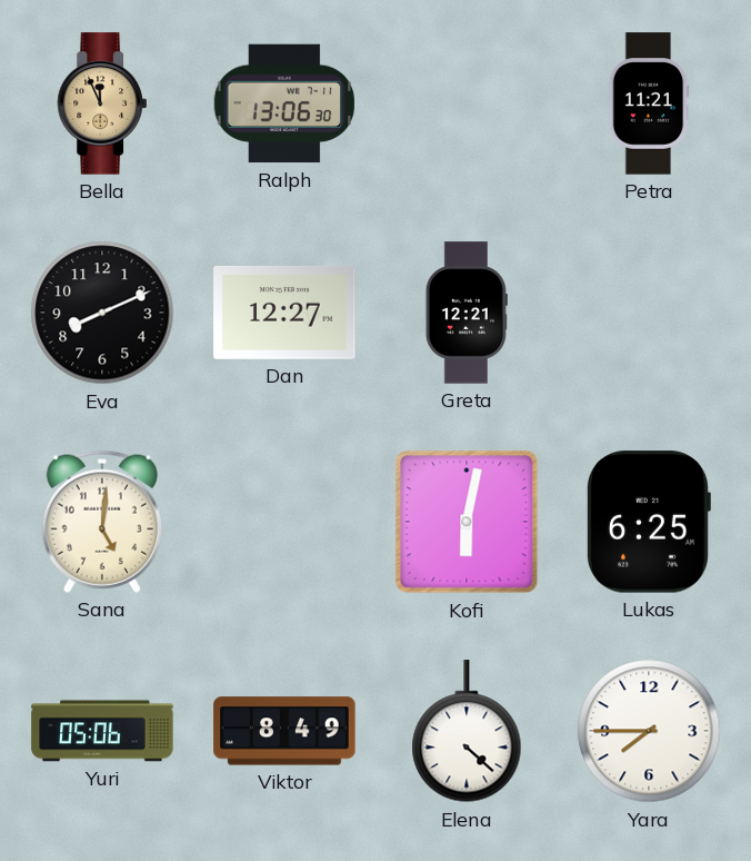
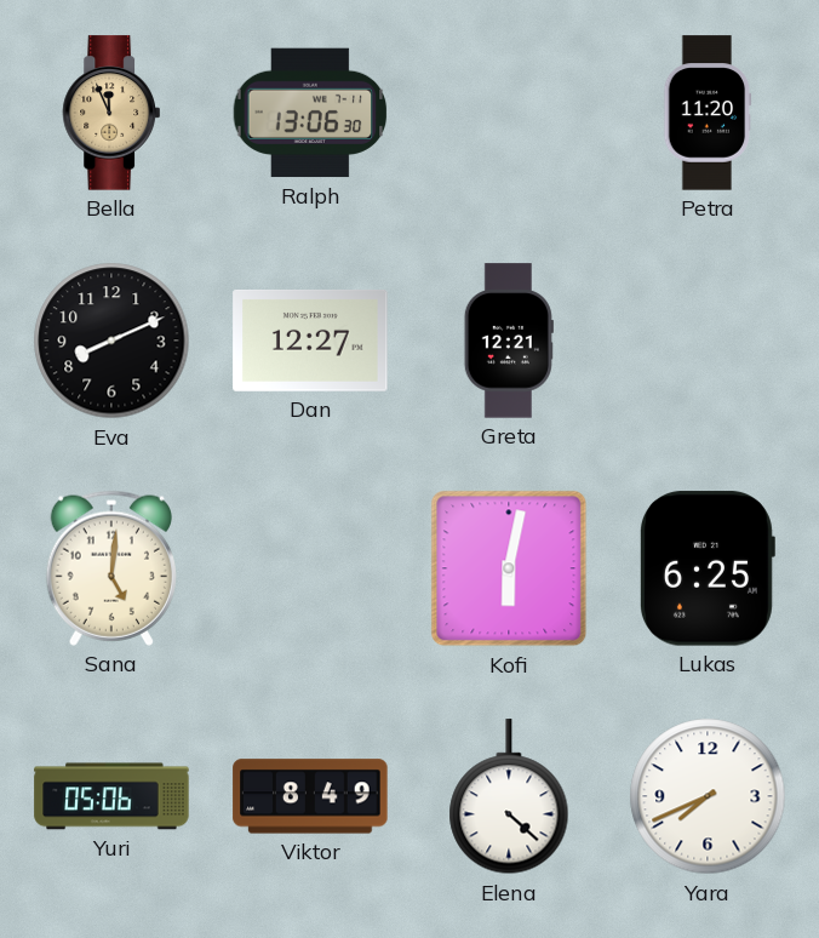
Petra: 11:21 -> 11:20
Yara: 7:45 -> 7:41
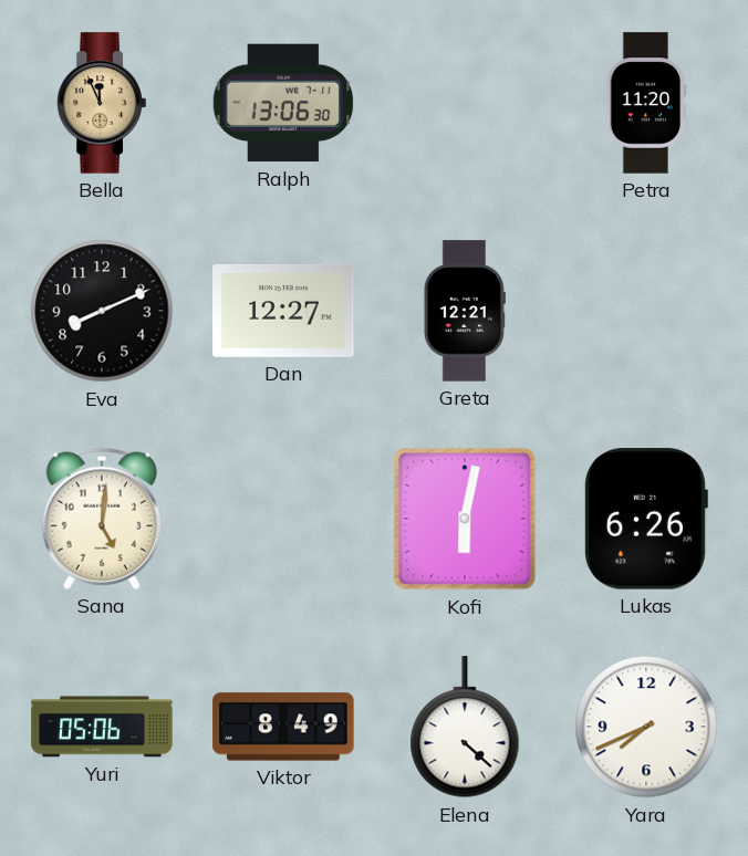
Lukas: 6:25 -> 6:26
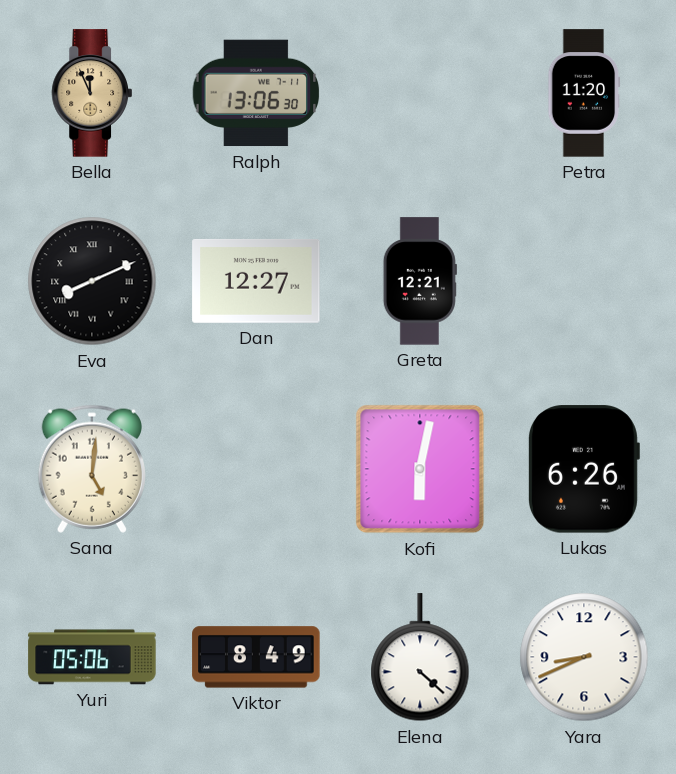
Eva numerals: Arabic -> Roman
Yara: 7:41 -> 8:41
